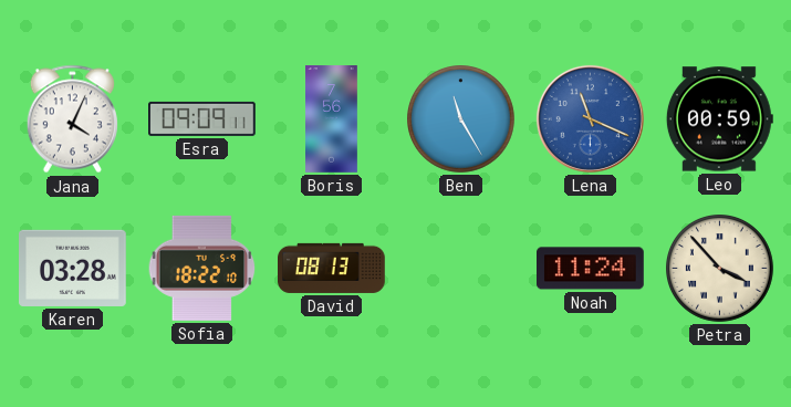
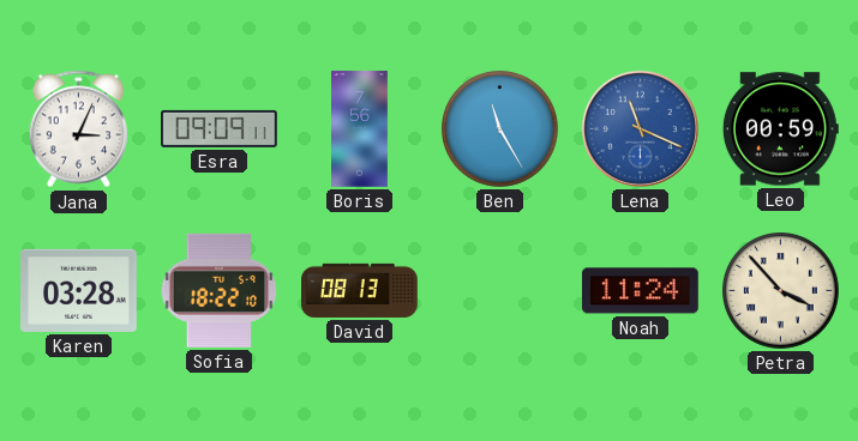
Jana: 4:04 -> 3:04
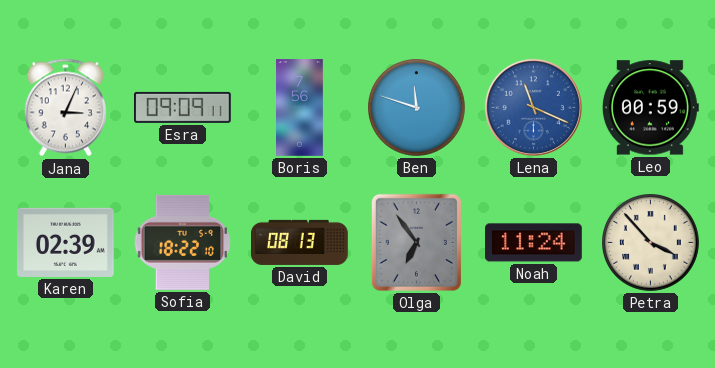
Ben: 11:25 -> 11:48
Karen: 03:28 -> 02:39
Olga: none -> 6:54
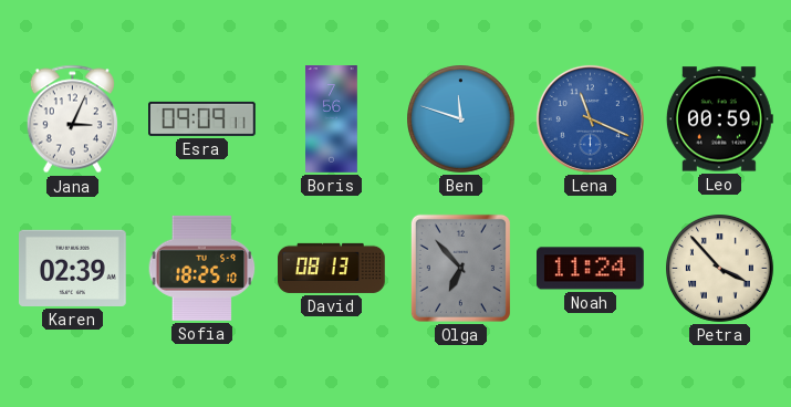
Sofia: 18:22 -> 18:25
Olga: 6:54 -> 6:53
